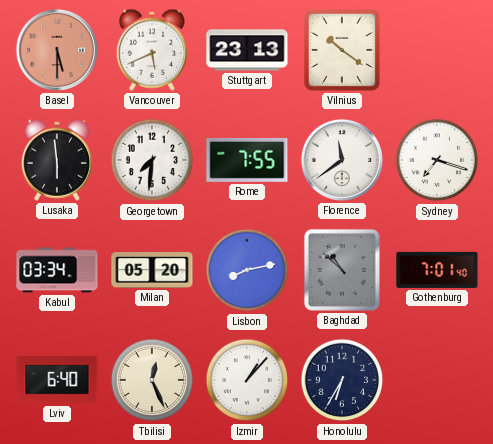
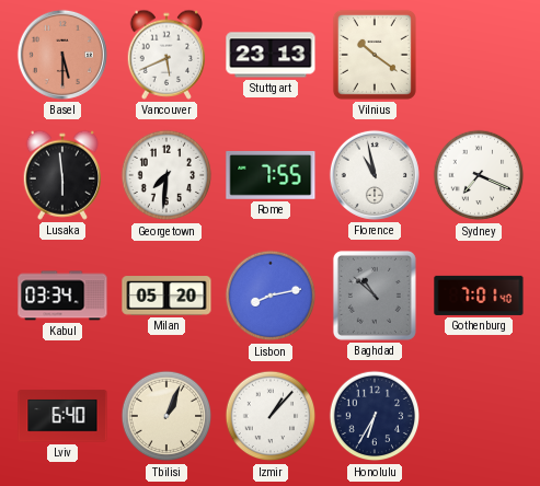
Florence: 11:39 -> 10:58
Sydney: 7:18 -> 7:19
Tbilisi: 12:26 -> 1:04
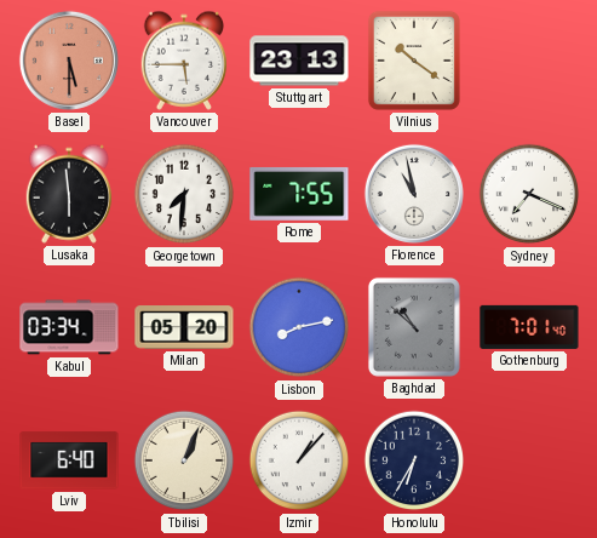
Vancouver: 5:41 -> 5:45
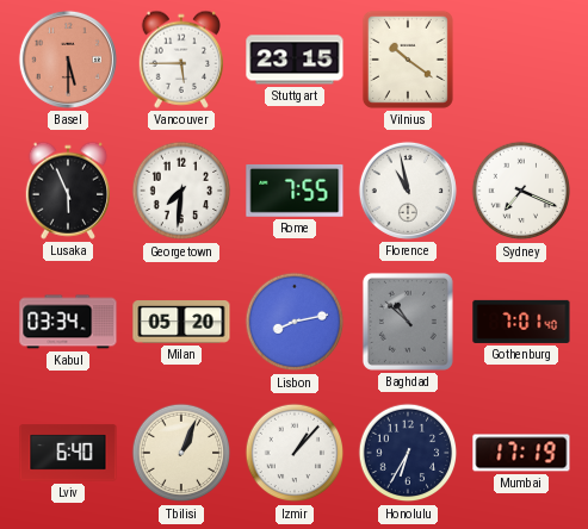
Stuttgart: 23:13 -> 23:15
Lusaka: 5:59 -> 5:56
Mumbai: none -> 17:19
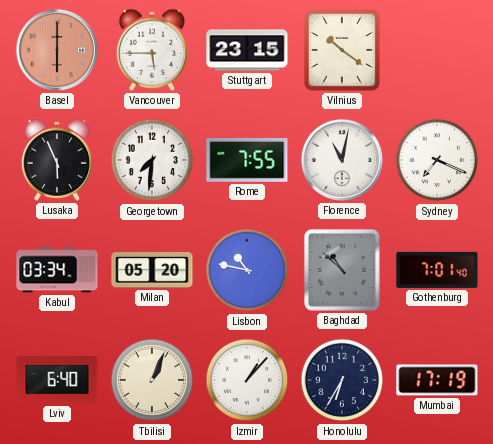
Basel: 5:30 -> 6:00
Florence: 10:58 -> 11:02
Lisbon: 8:13 -> 10:47
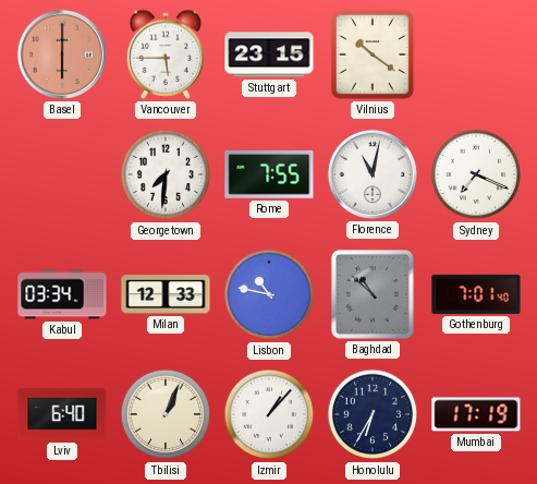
Lusaka: 5:56 -> none
Milan: 05:20 -> 12:33
